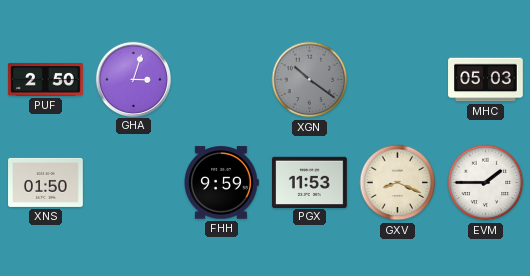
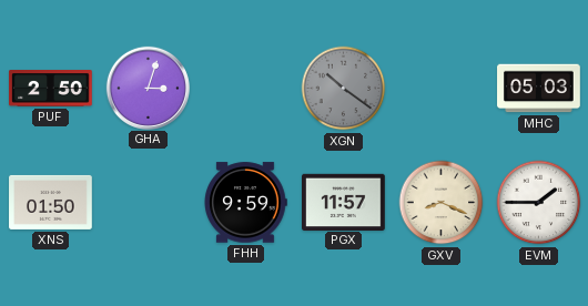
PGX: 11:53 -> 11:57
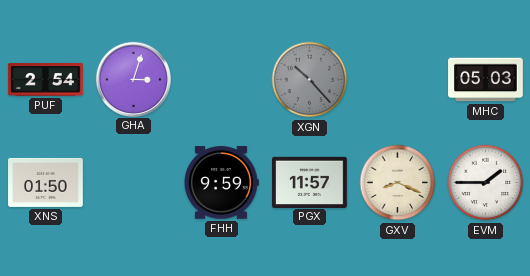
PUF: 2:50 -> 2:54
XGN: 10:21 -> 10:23
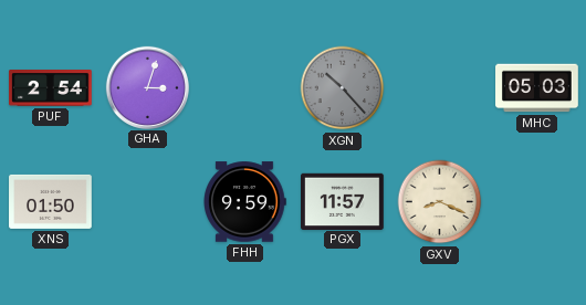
EVM: 1:45 -> none
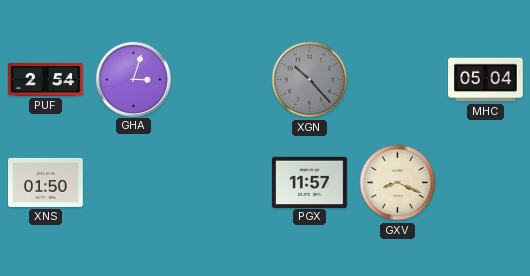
MHC: 05:03 -> 05:04
FHH: 9:59 -> none
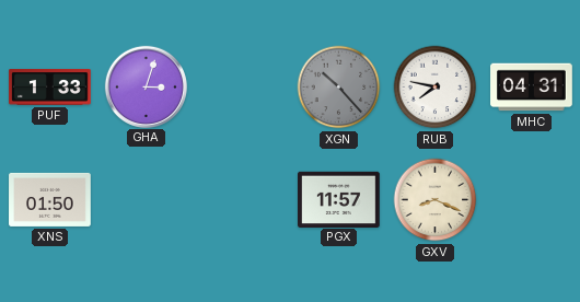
PUF: 2:54 -> 1:33
RUB: none -> 7:47
MHC: 05:04 -> 04:31
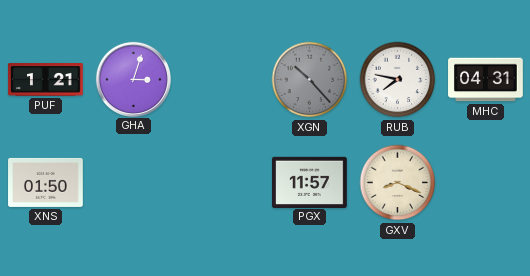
PUF: 1:33 -> 1:21
